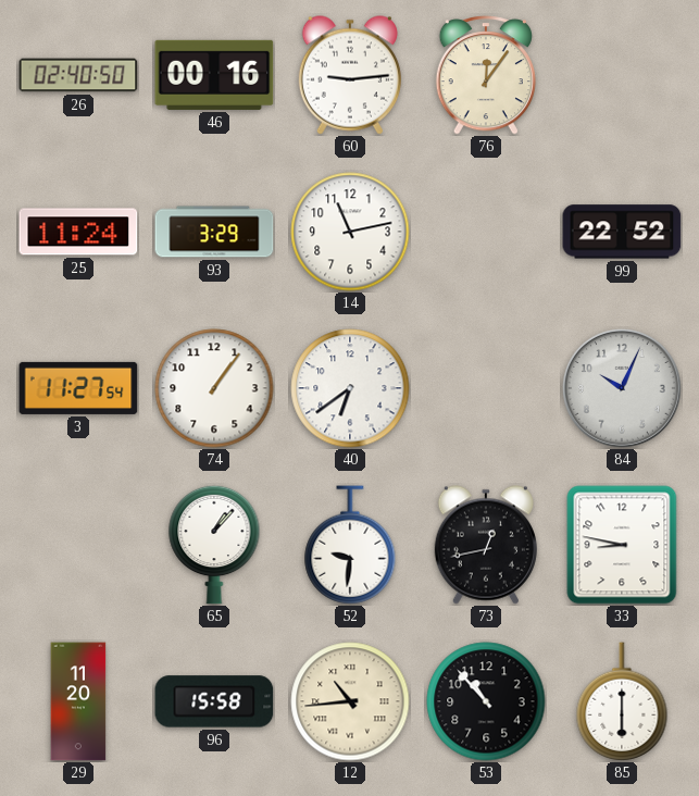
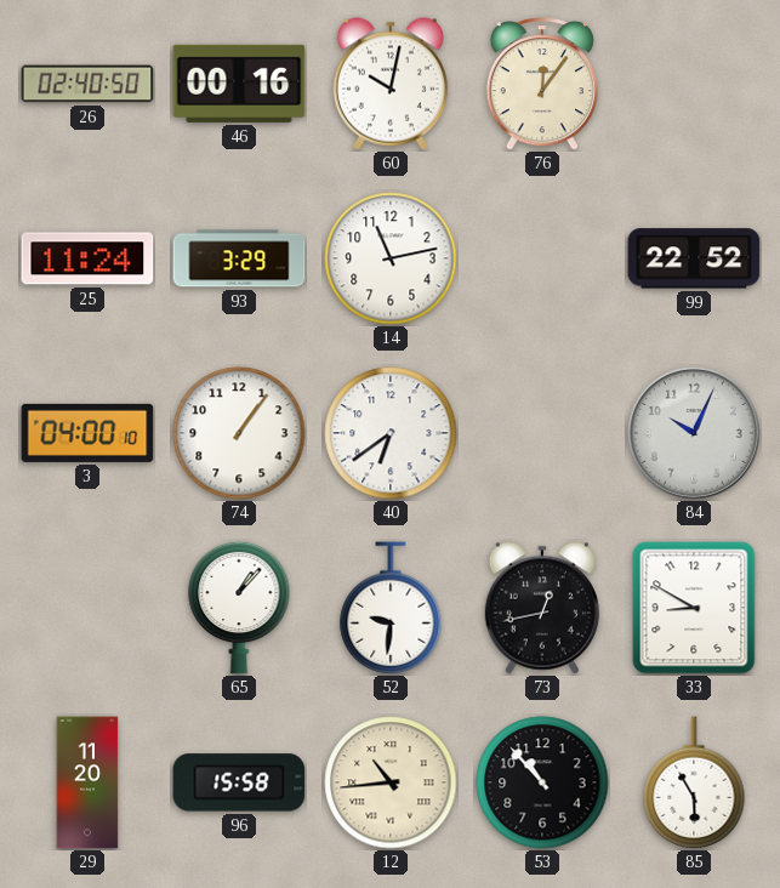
60: 9:14 -> 10:02
3: 11:27 -> 04:00
33: 8:47 -> 8:50
85: 6:00 -> 5:55
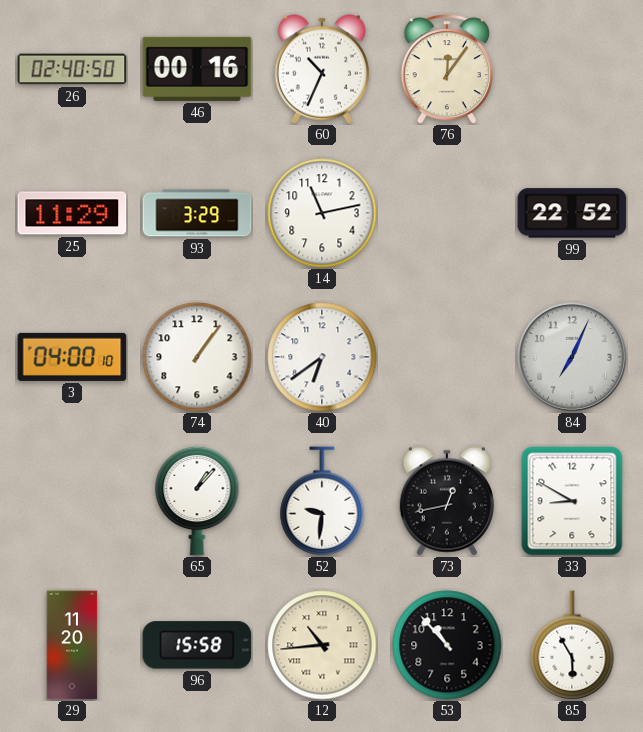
60: 10:02 -> 10:34
25: 11:24 -> 11:29
84: 10:04 -> 7:04
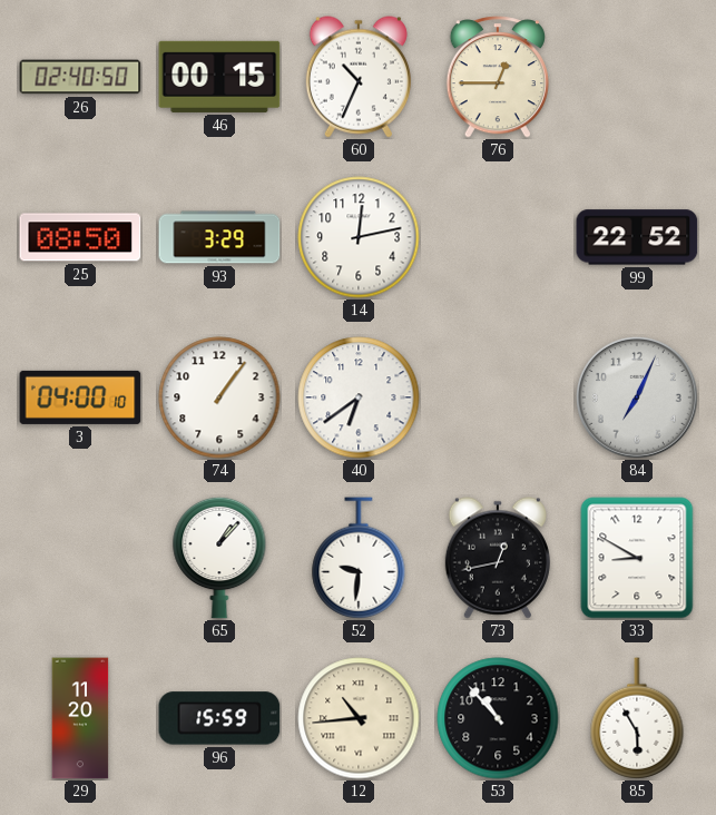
46: 00:16 -> 00:15
76: 12:06 -> 12:45
25: 11:29 -> 08:50
14: 11:13 -> 12:13
96: 15:58 -> 15:59
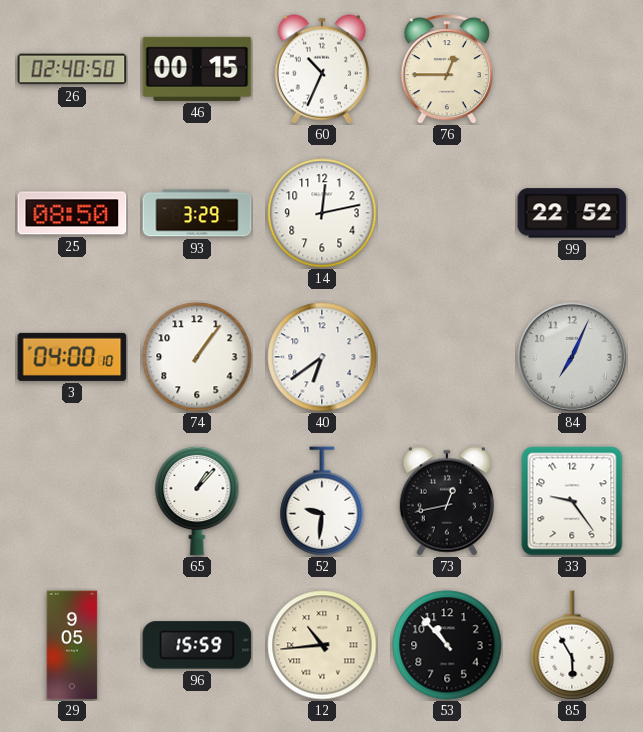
33: 8:50 -> 9:24
29: 11:20 -> 9:05
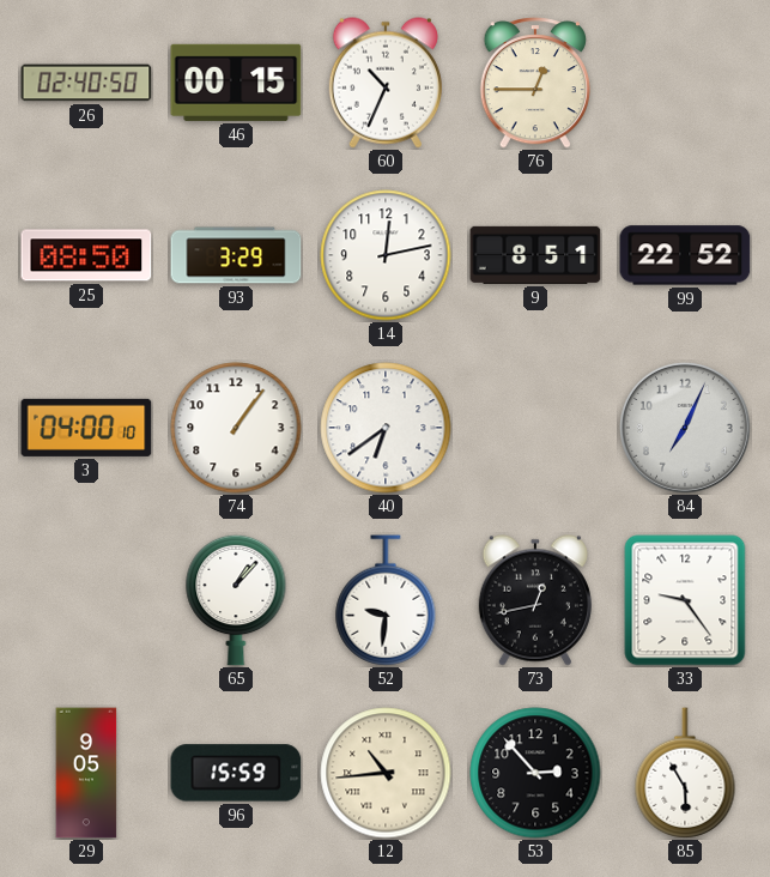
9: none -> 8:51
53: 10:53 -> 2:53
